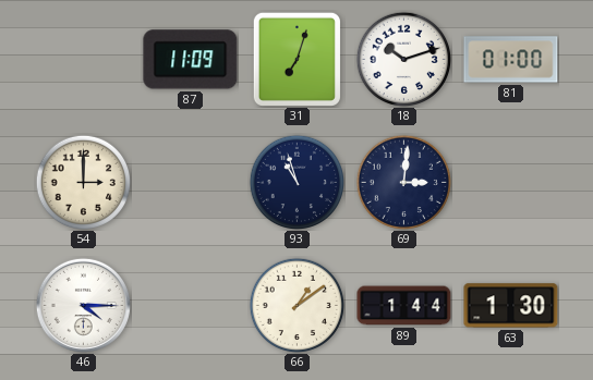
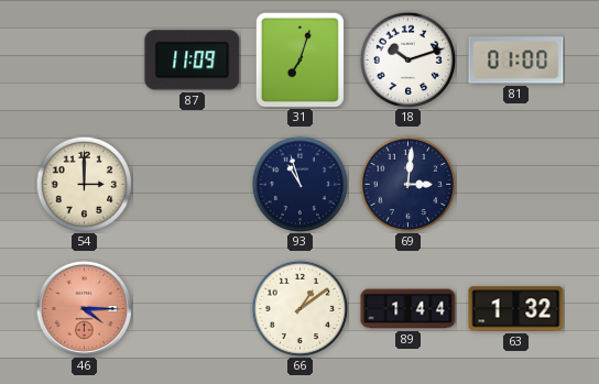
46 dial: white -> salmon
63: 1:30 -> 1:32
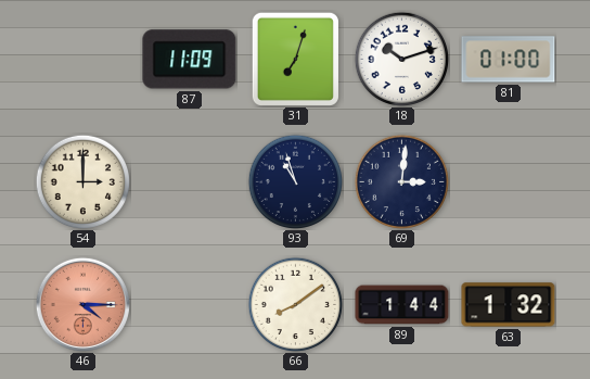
66: 1:09 -> 8:09
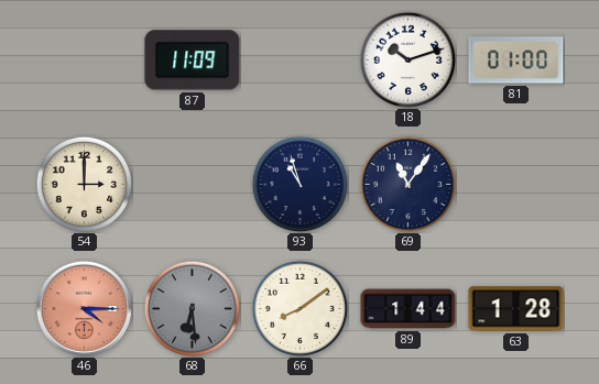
31: 7:03 -> none
69: 3:01 -> 11:06
68: none -> 6:29
63: 1:32 -> 1:28
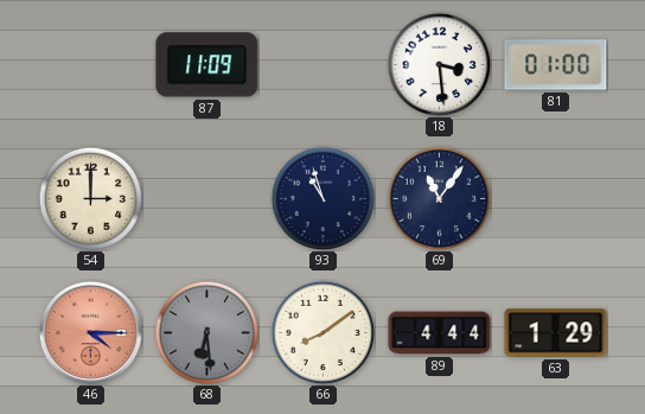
18: 10:12 -> 3:29
89: 1:44 -> 4:44
63: 1:28 -> 1:29
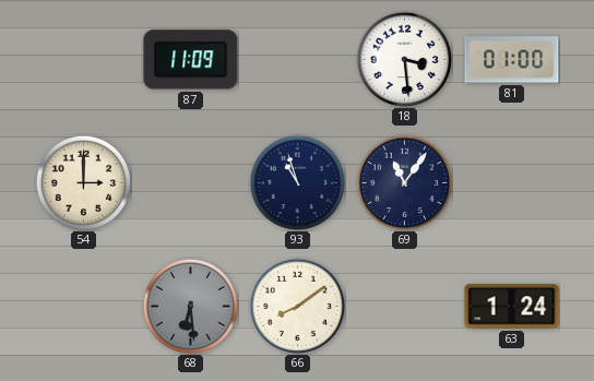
46: 4:15 -> none
89: 4:44 -> none
63: 1:29 -> 1:24
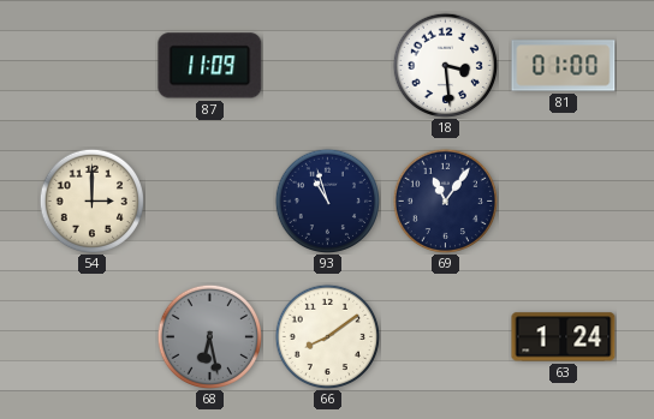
68: 6:29 -> 6:28
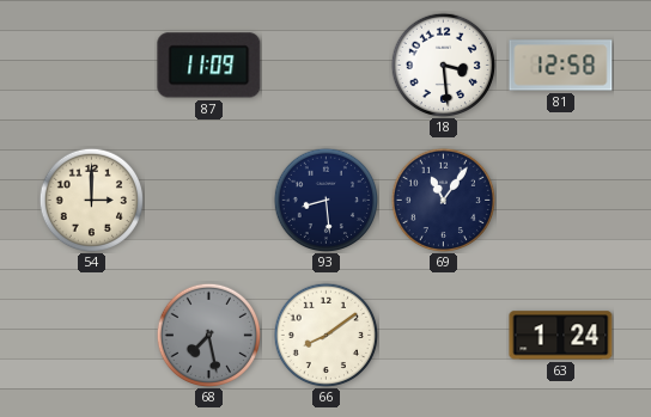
81: 01:00 -> 12:58
93: 10:57 -> 8:29
68: 6:28 -> 7:28
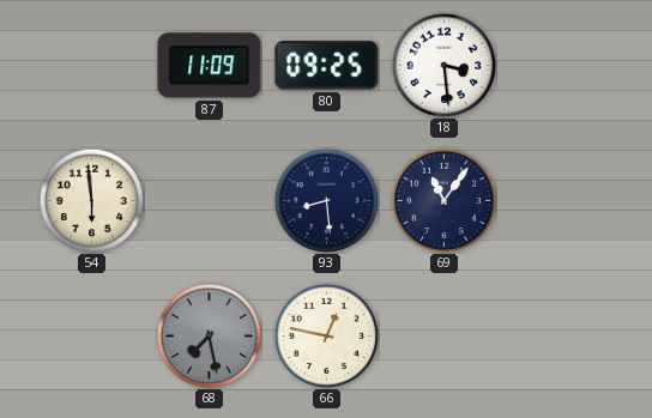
80: none -> 09:25
81: 12:58 -> none
54: 3:00 -> 5:59
66: 8:09 -> 12:47
63: 1:24 -> none
